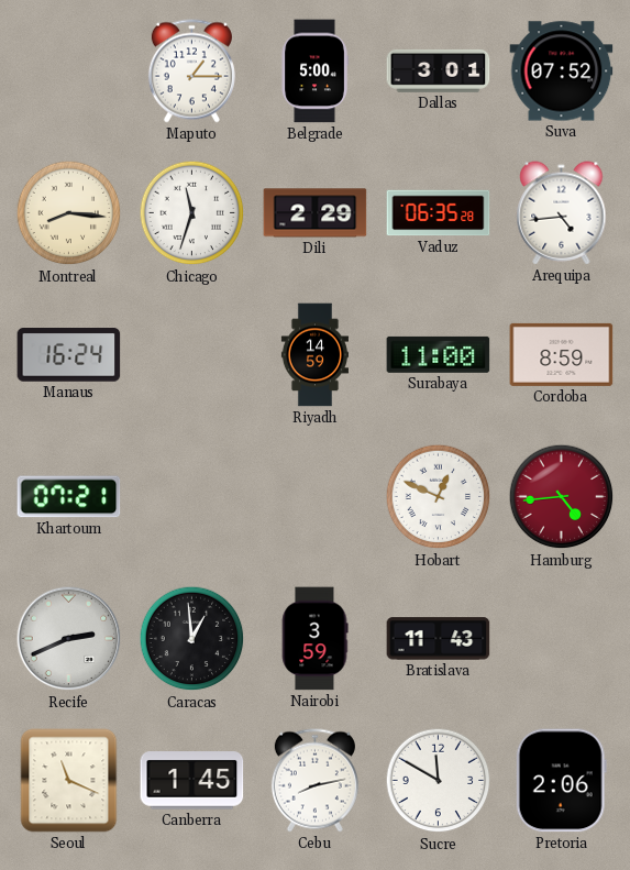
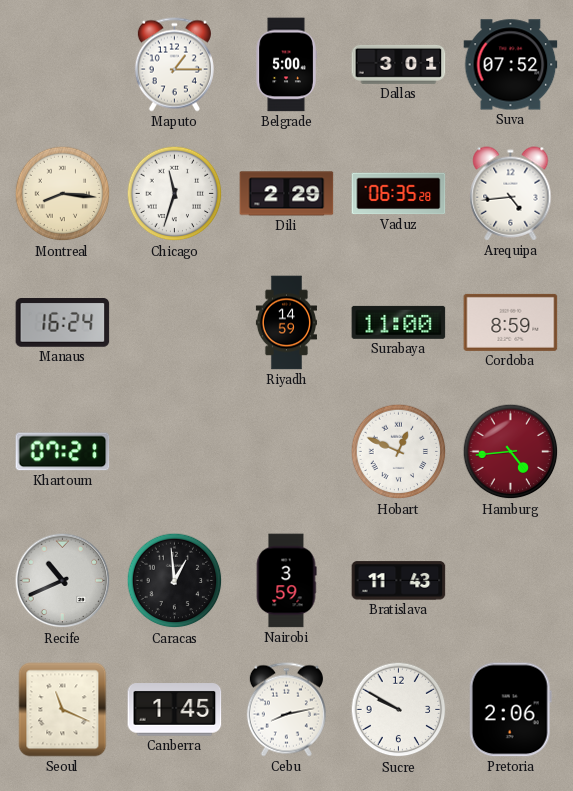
Recife: 2:41 -> 10:41
Sucre: 11:50 -> 9:50
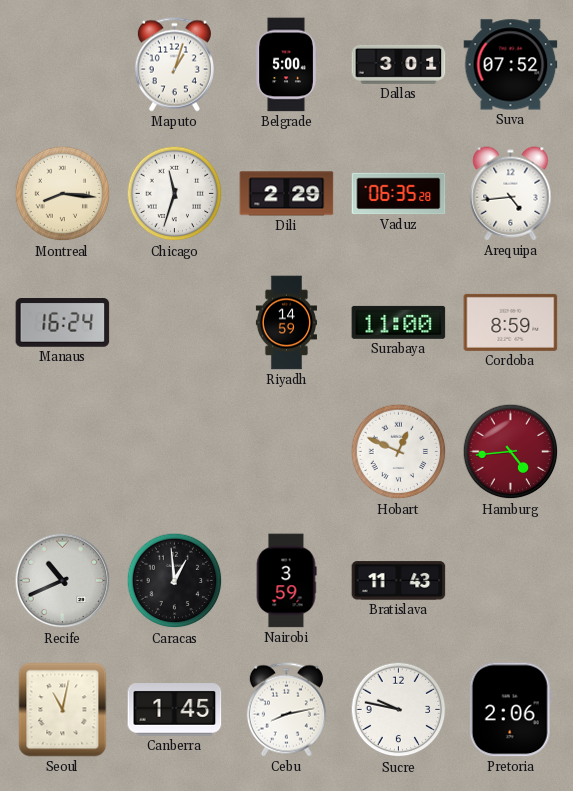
Maputo: 1:15 -> 1:03
Khartoum: 07:21 -> none
Seoul: 11:19 -> 11:02
Sucre: 9:50 -> 9:47
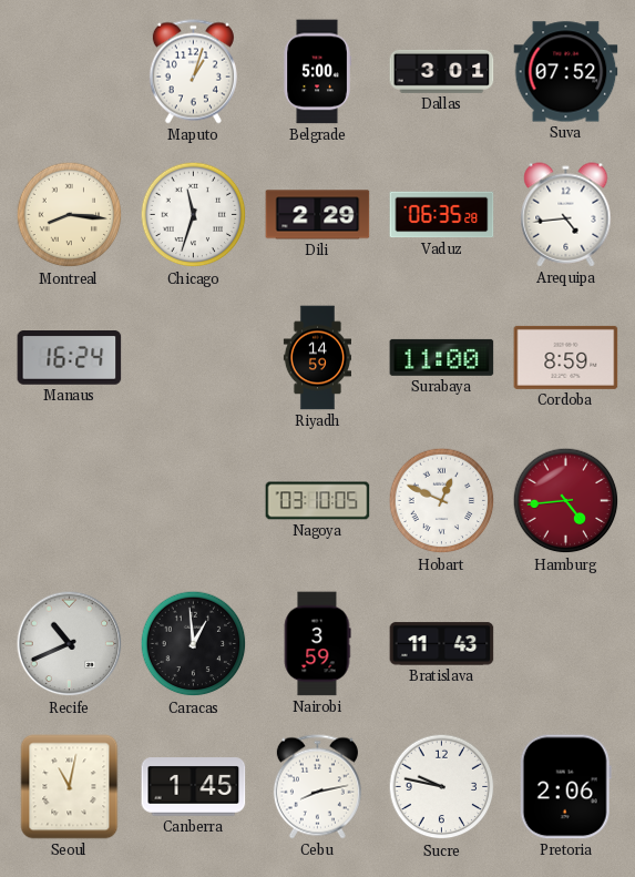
Nagoya: none -> 03:10
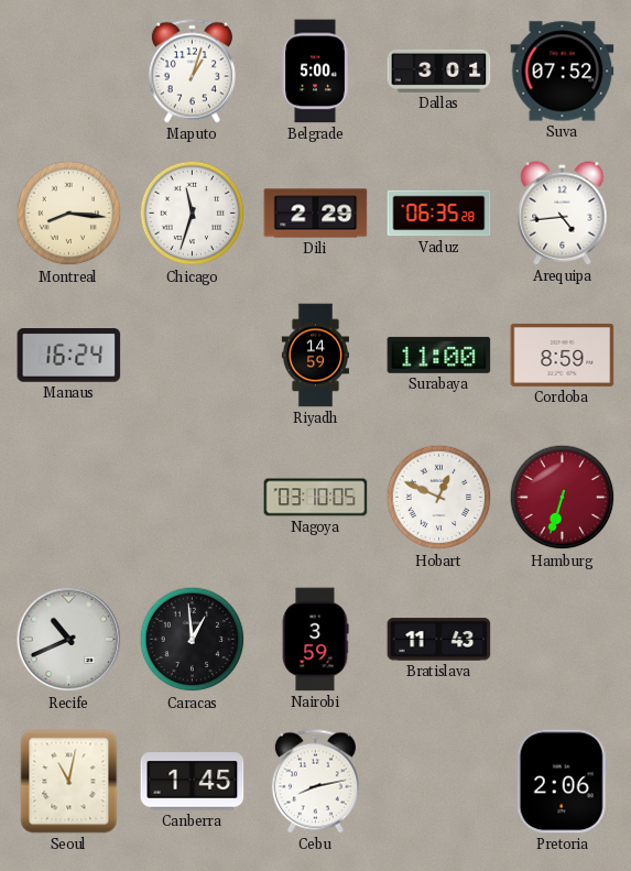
Hamburg: 4:44 -> 6:33
Sucre: 9:47 -> none
